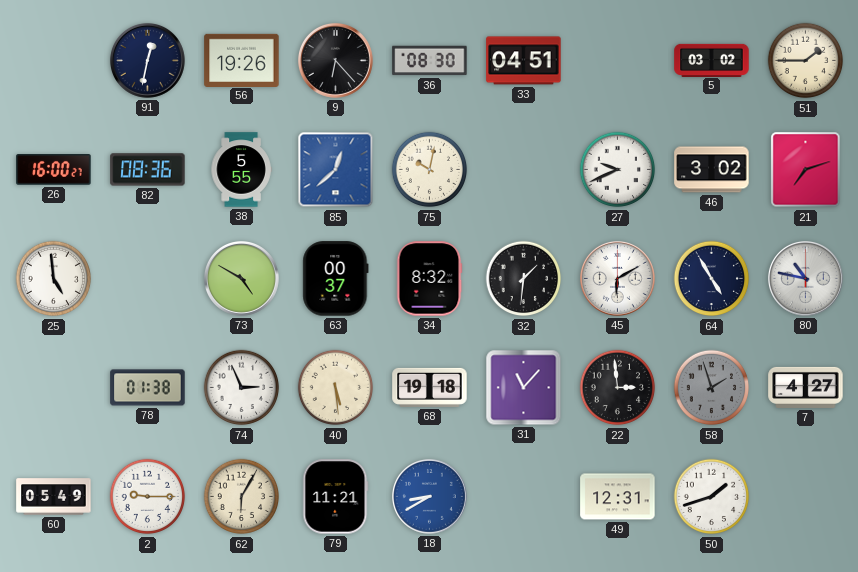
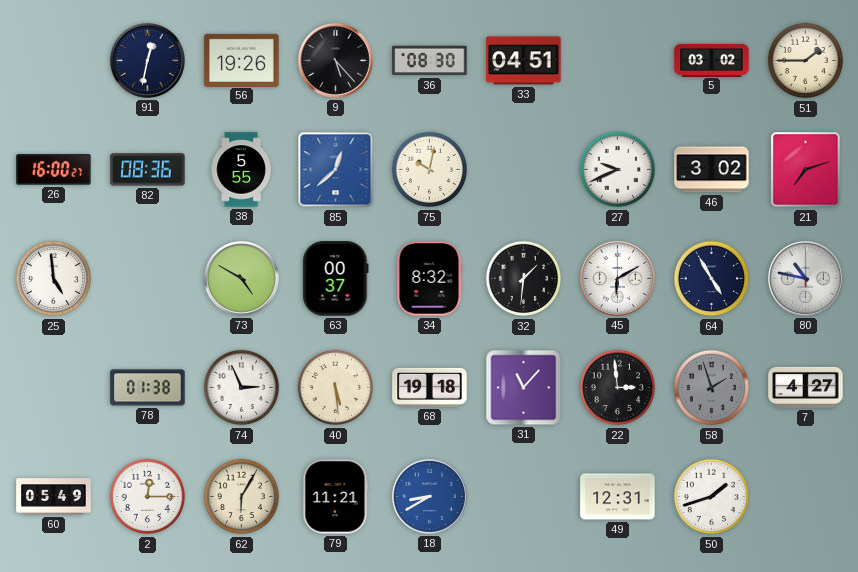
9: 6:23 -> 5:23
2: 9:15 -> 12:15
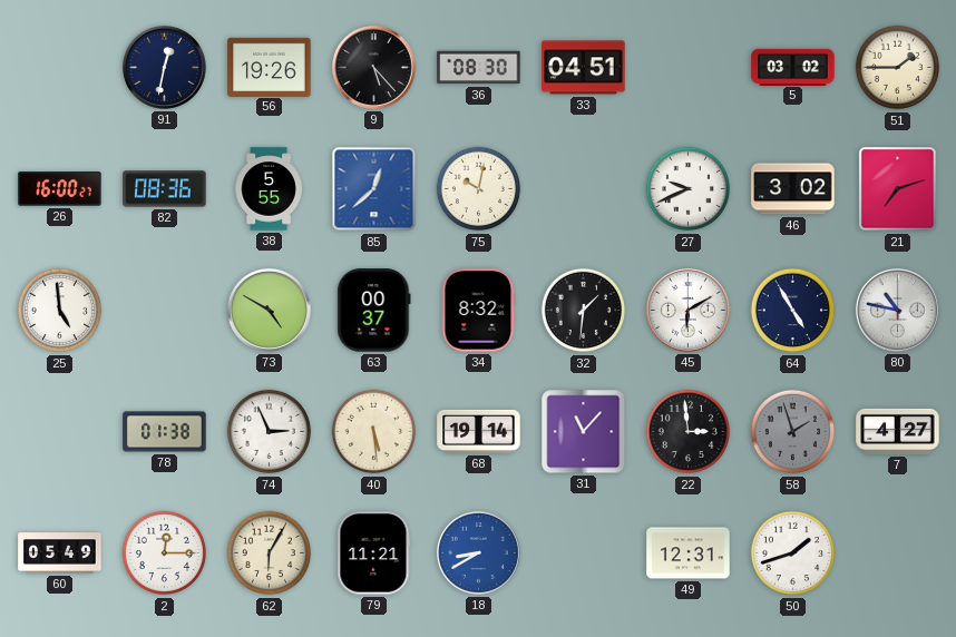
68: 19:18 -> 19:14
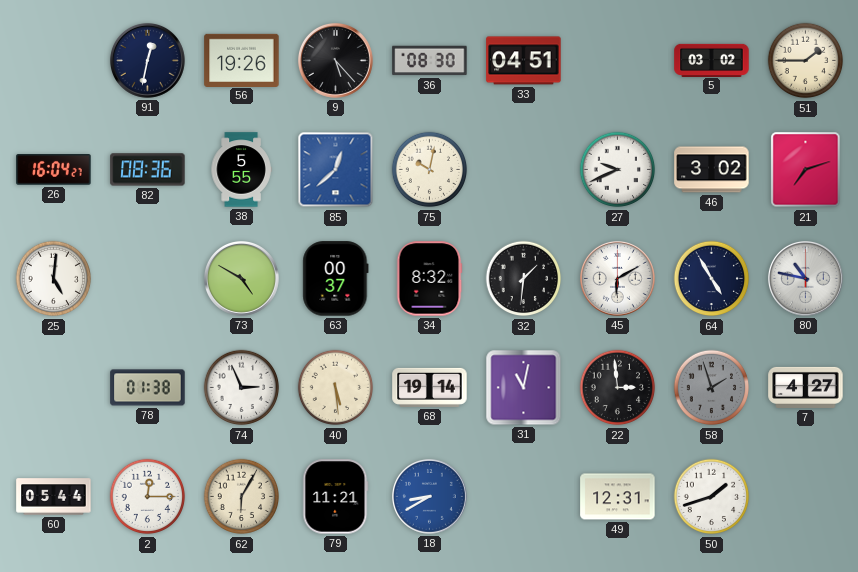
26: 16:00 -> 16:04
25: 4:59 -> 5:01
31: 11:07 -> 11:02
60: 05:49 -> 05:44
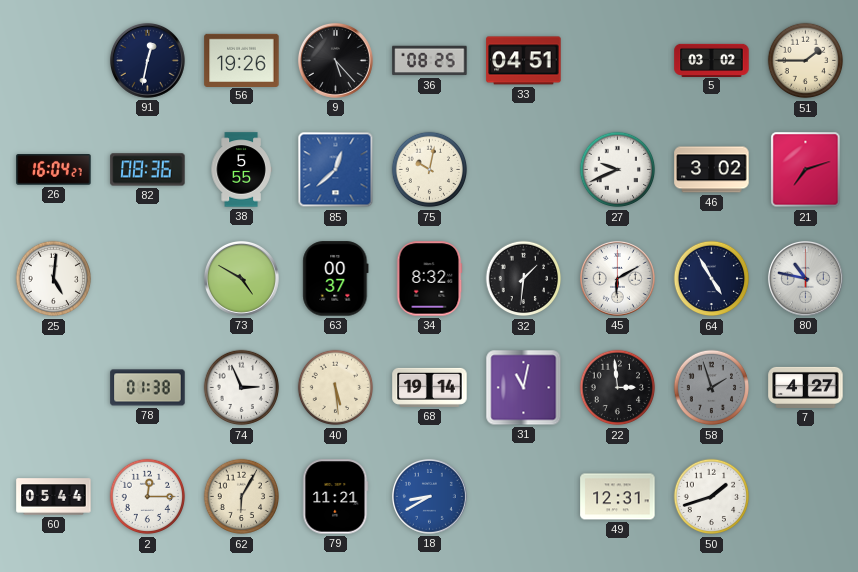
36: 08:30 -> 08:25
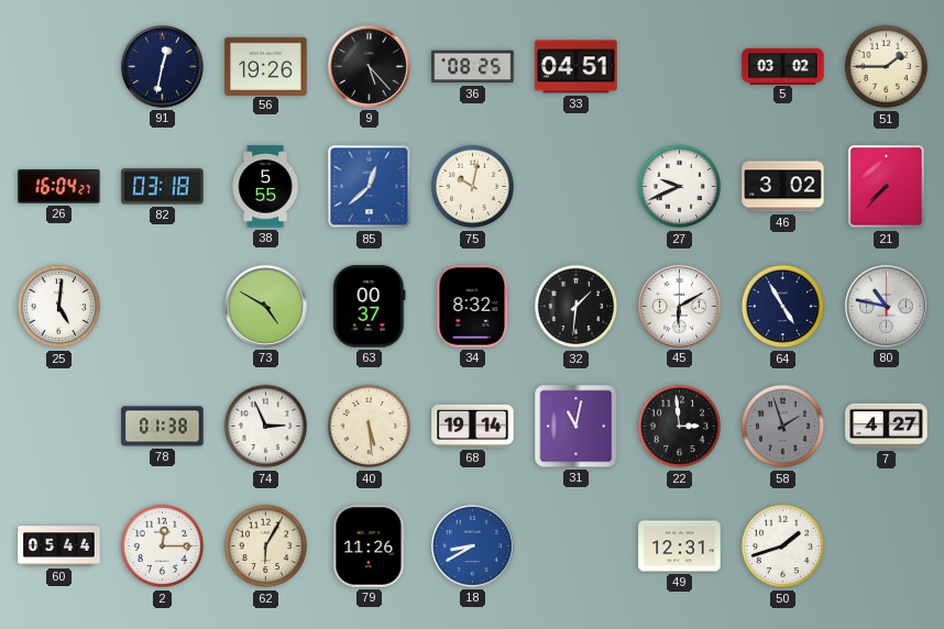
82: 08:36 -> 03:18
21: 7:12 -> 7:37
79: 11:21 -> 11:26
